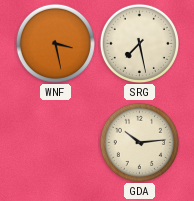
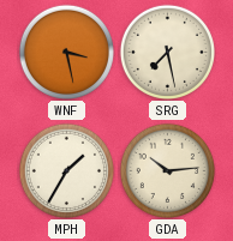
MPH: none -> 1:35
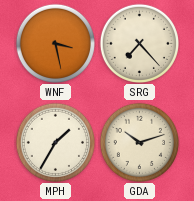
SRG: 7:28 -> 7:23
GDA: 10:14 -> 10:12
